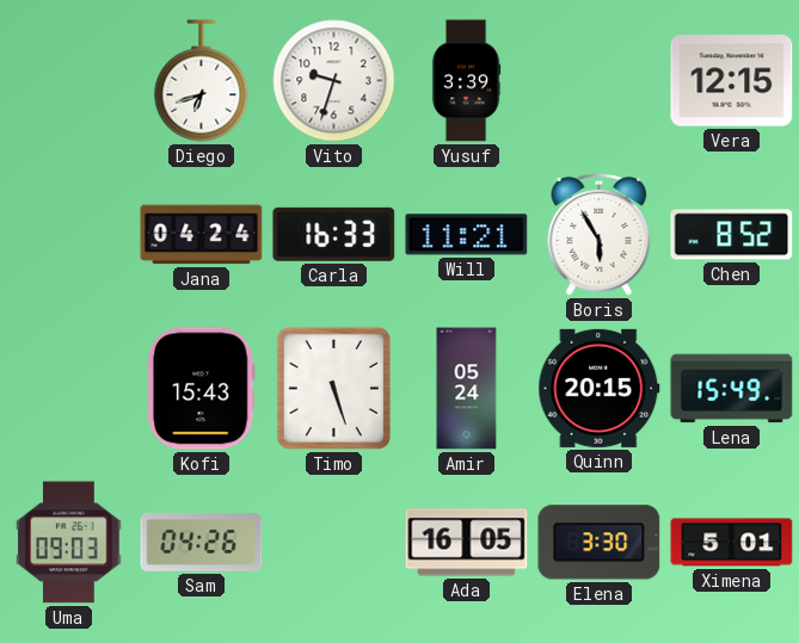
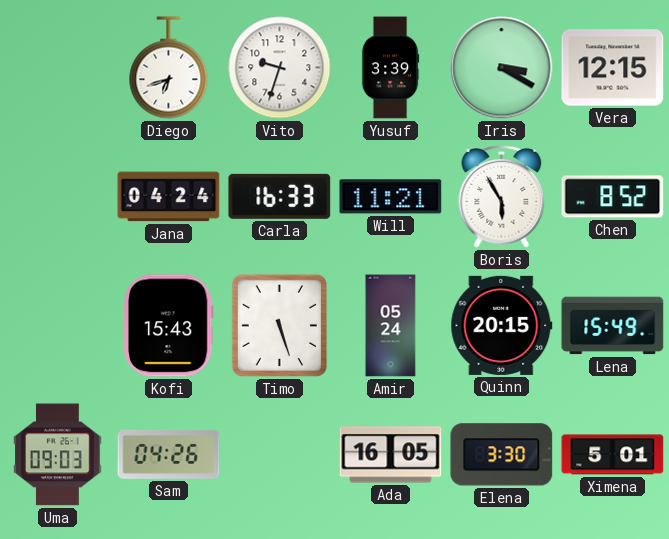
Iris: none -> 3:20
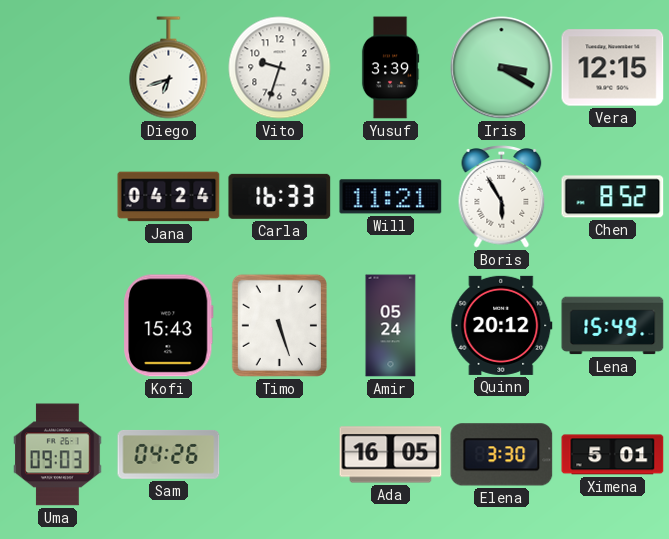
Quinn: 20:15 -> 20:12
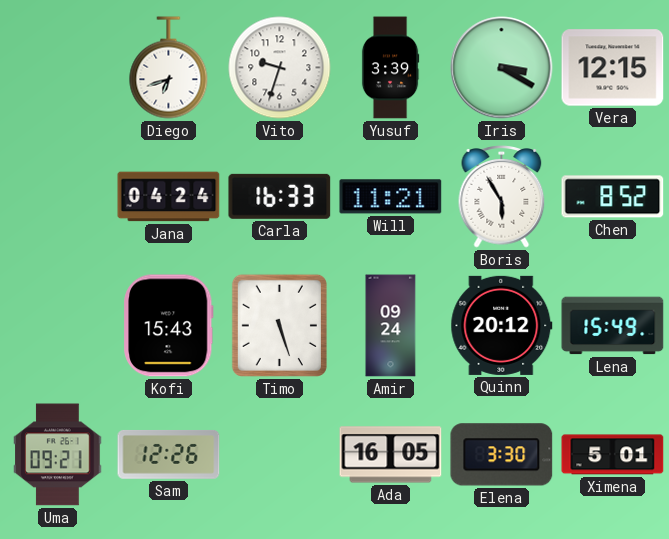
Amir: 05:24 -> 09:24
Uma: 09:03 -> 09:21
Sam: 04:26 -> 12:26
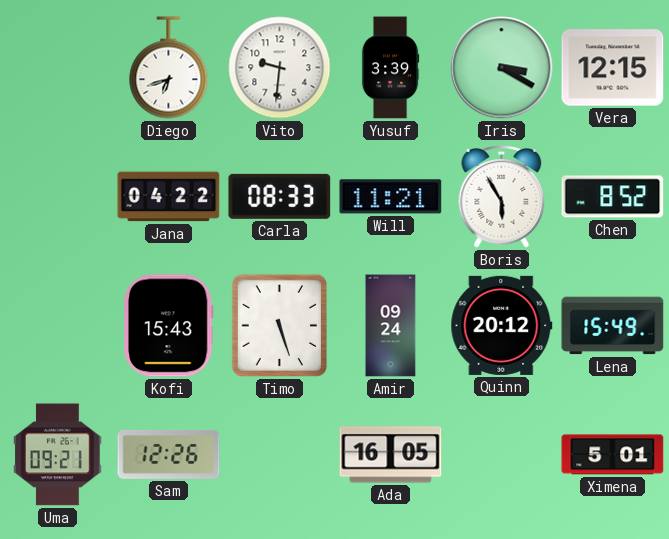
Vito: 9:33 -> 9:31
Jana: 04:24 -> 04:22
Carla: 16:33 -> 08:33
Elena: 3:30 -> none
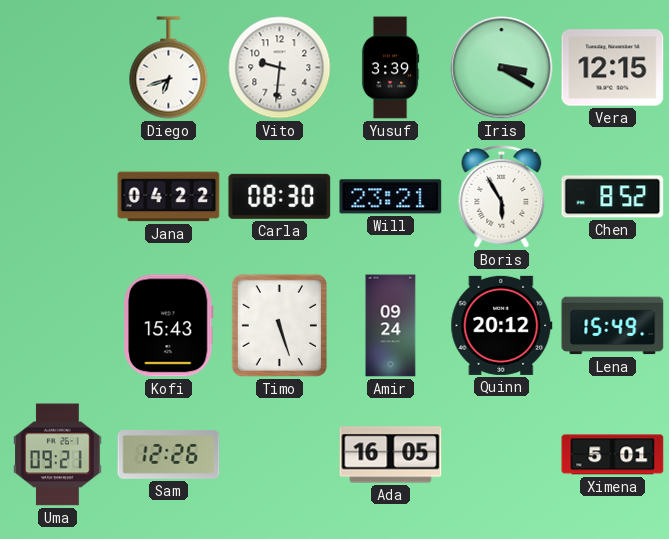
Carla: 08:33 -> 08:30
Will: 11:21 -> 23:21
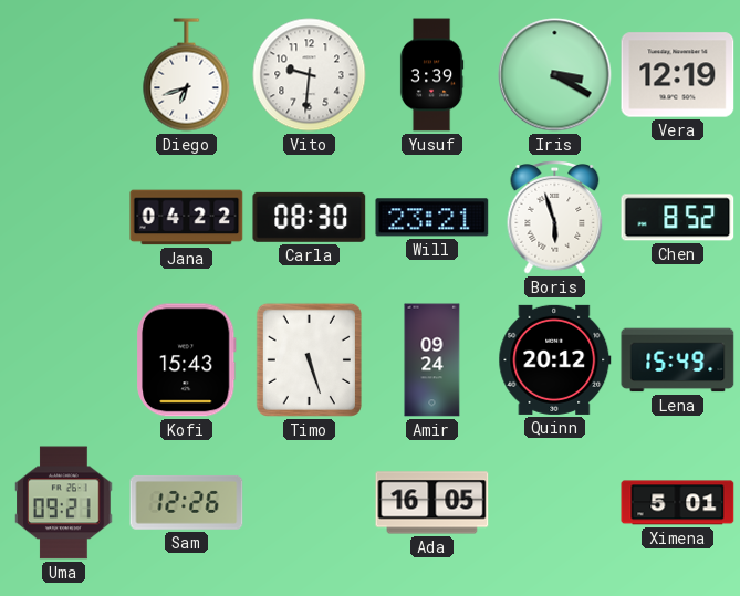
Vera: 12:15 -> 12:19
Boris: 5:55 -> 5:57
